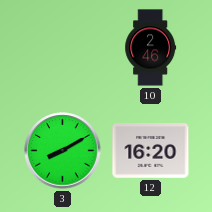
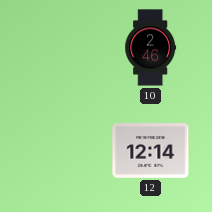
3: 8:10 -> none
12: 16:20 -> 12:14
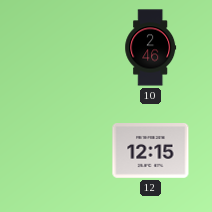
12: 12:14 -> 12:15
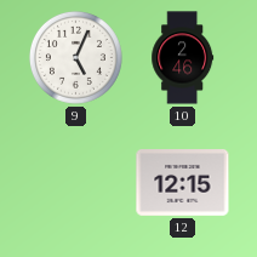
9: none -> 5:04
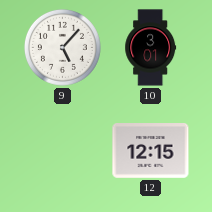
9: 5:04 -> 5:07
10: 2:46 -> 3:01
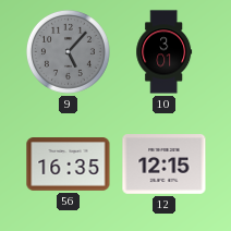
9 dial: white -> grey
56: none -> 16:35
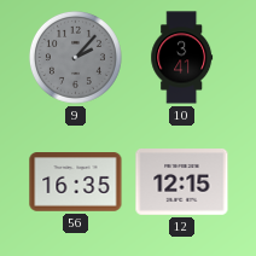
9: 5:07 -> 2:07
10: 3:01 -> 3:41
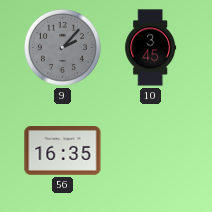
10: 3:41 -> 3:45
12: 12:15 -> none
